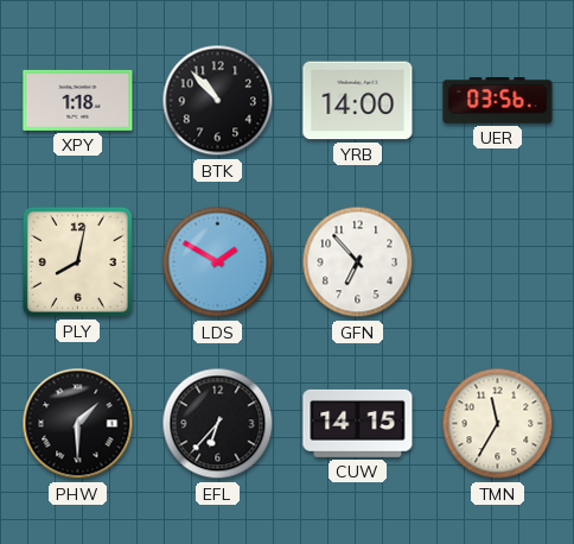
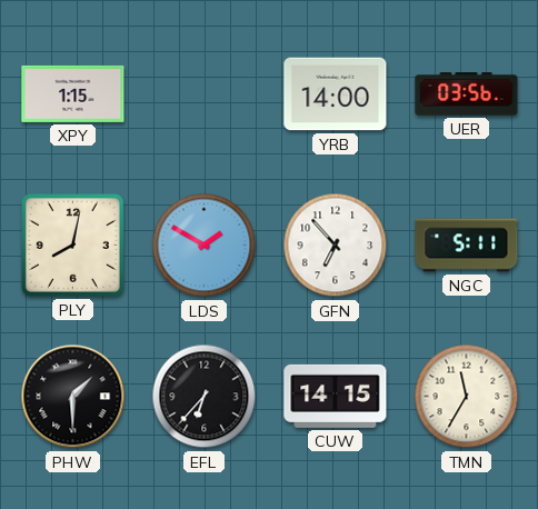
XPY: 1:18 -> 1:15
BTK: 10:53 -> none
NGC: none -> 5:11
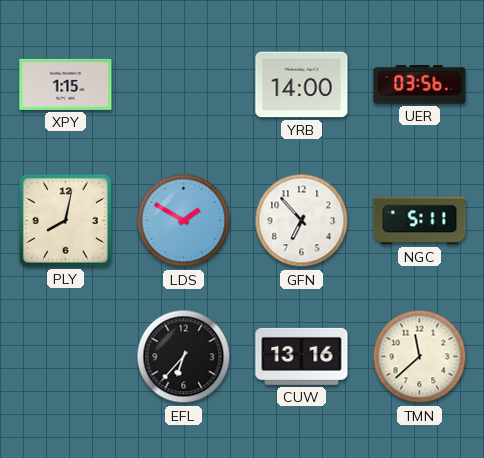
PHW: 1:30 -> none
CUW: 14:15 -> 13:16
TMN: 11:35 -> 11:38
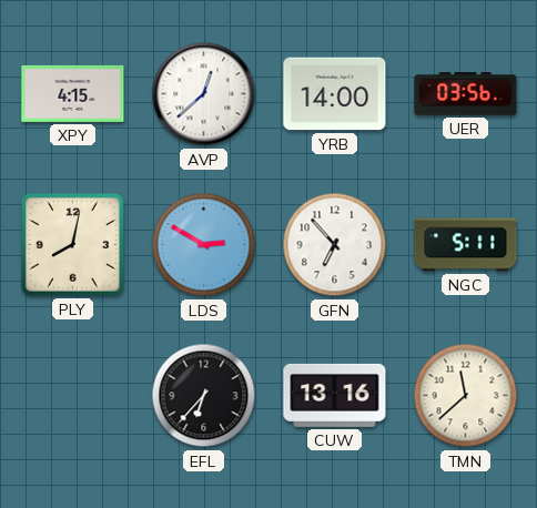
XPY: 1:15 -> 4:15
AVP: none -> 12:38
LDS: 1:50 -> 2:50
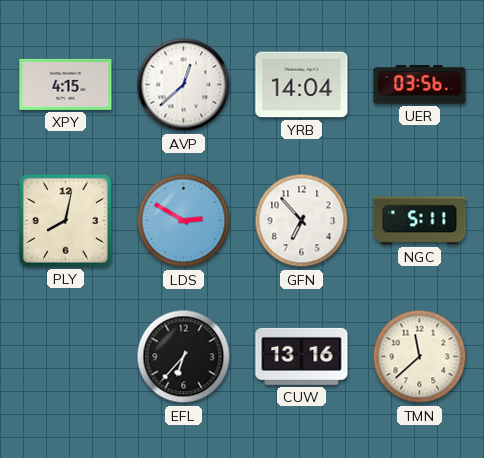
YRB: 14:00 -> 14:04
